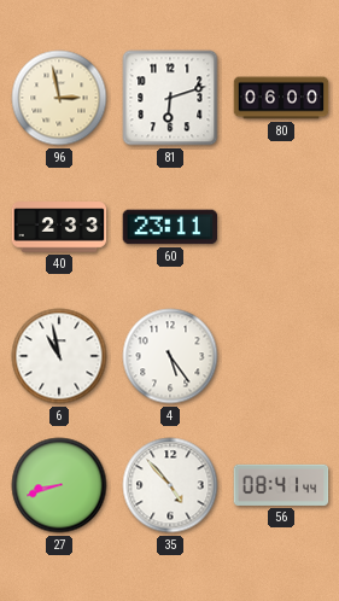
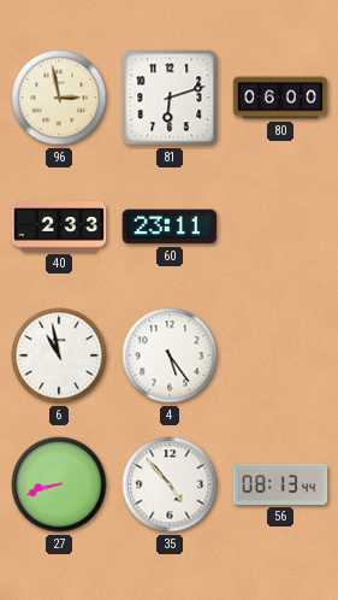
56: 08:41 -> 08:13
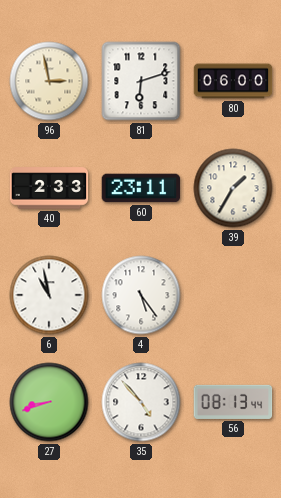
39: none -> 1:35
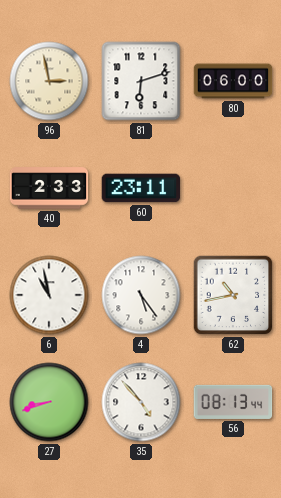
39: 1:35 -> none
62: none -> 10:43
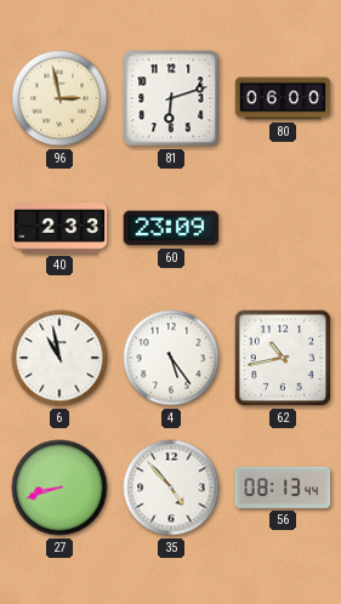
60: 23:11 -> 23:09
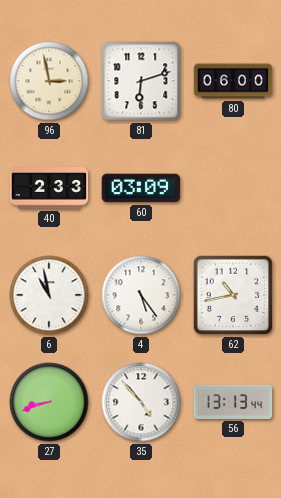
60: 23:09 -> 03:09
56: 08:13 -> 13:13
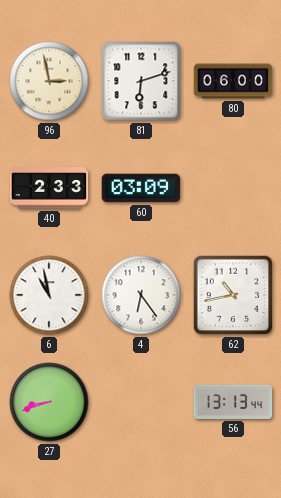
4: 5:24 -> 6:24
35: 4:53 -> none
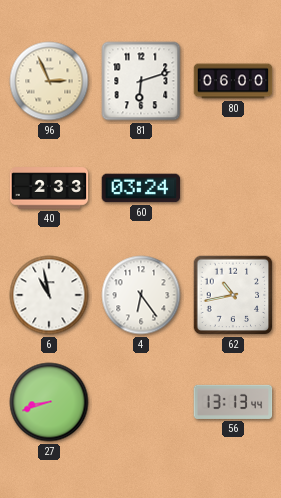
96: 2:58 -> 2:56
60: 03:09 -> 03:24
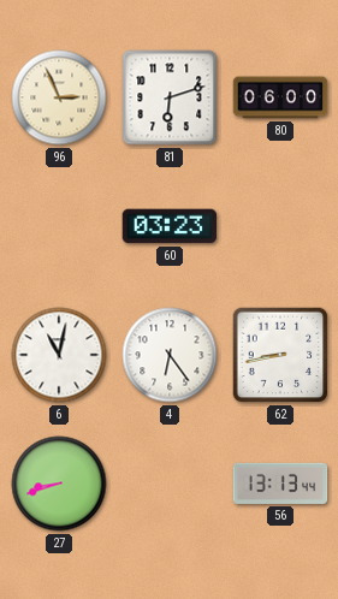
40: 2:33 -> none
60: 03:24 -> 03:23
6: 10:58 -> 11:02
62: 10:43 -> 8:43
